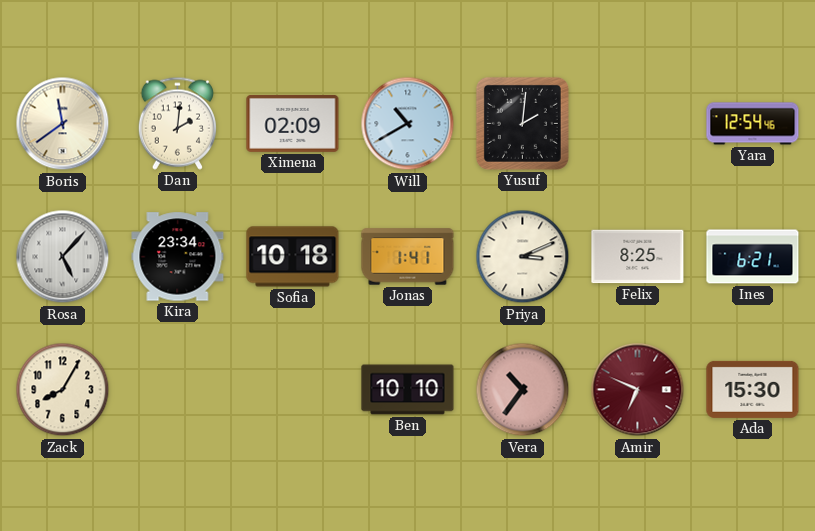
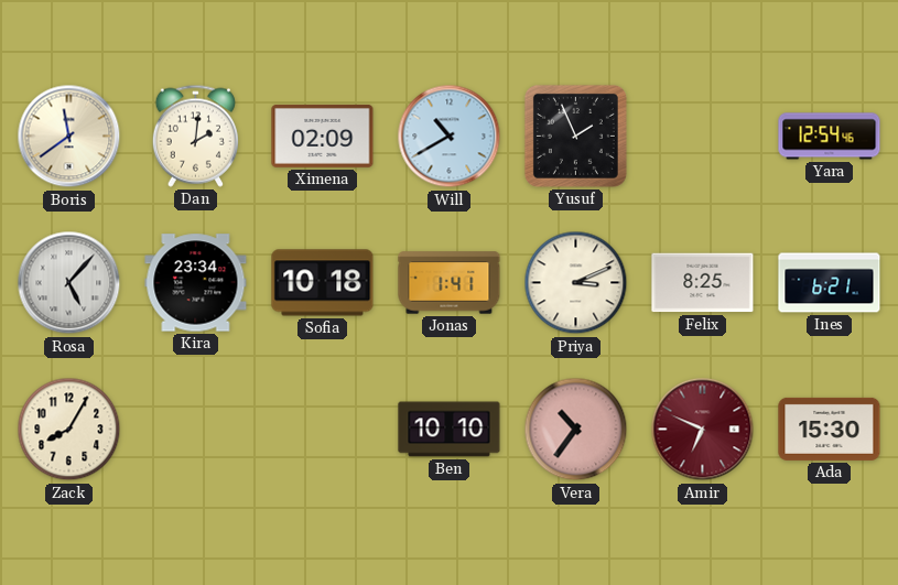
Yusuf: 2:01 -> 1:56
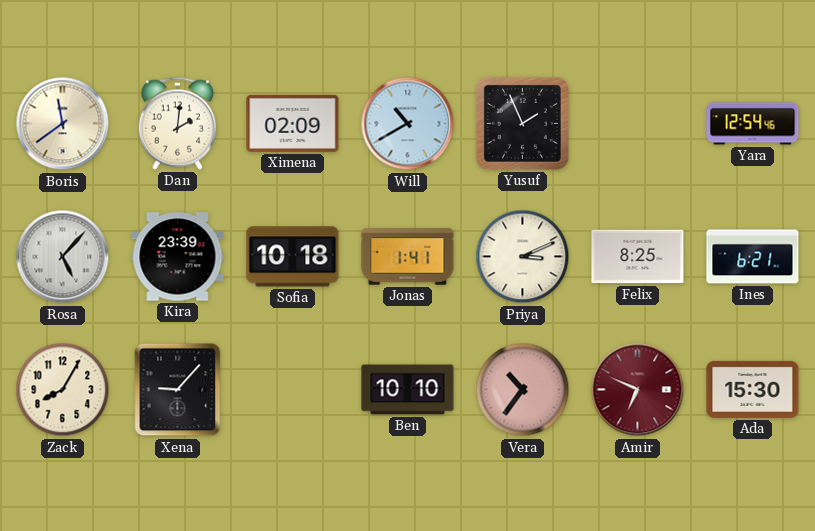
Kira: 23:34 -> 23:39
Xena: none -> 9:07
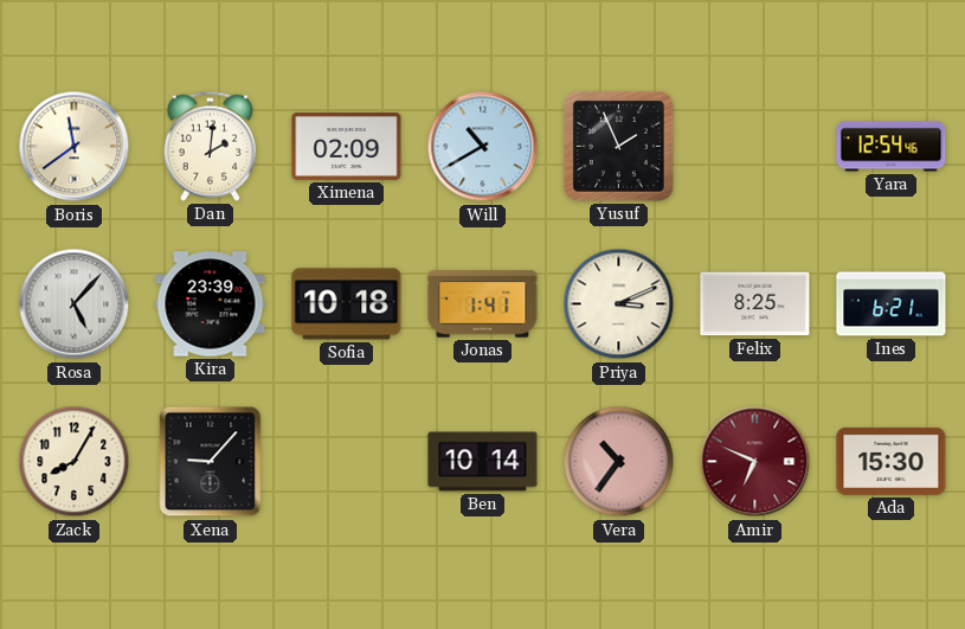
Ben: 10:10 -> 10:14
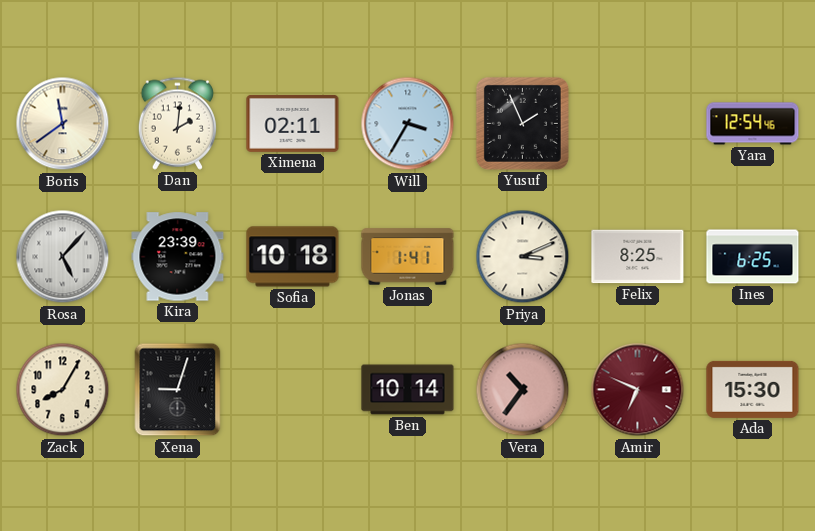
Ximena: 02:09 -> 02:11
Will: 10:40 -> 3:35
Ines: 6:21 -> 6:25
Xena: 9:07 -> 9:03
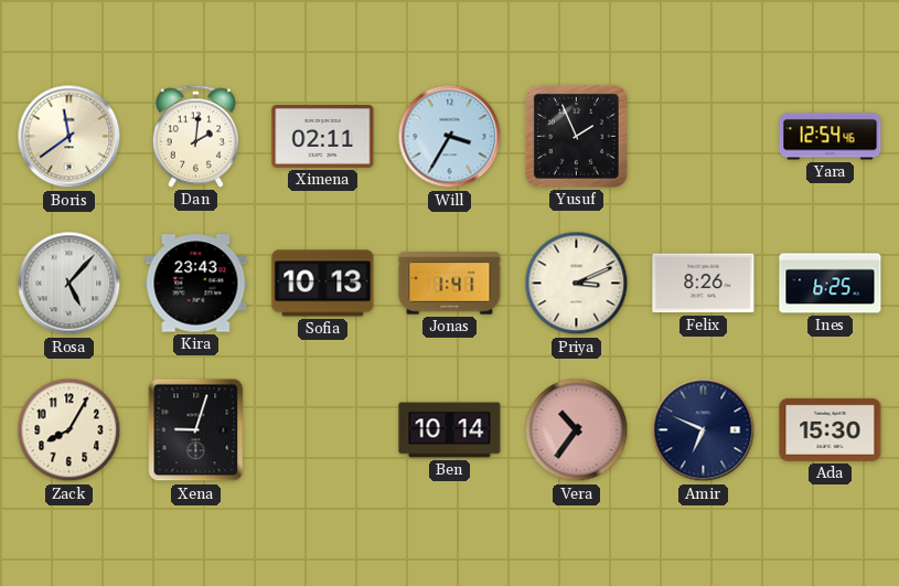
Kira: 23:39 -> 23:43
Sofia: 10:18 -> 10:13
Felix: 8:25 -> 8:26
Amir dial: burgundy -> navy
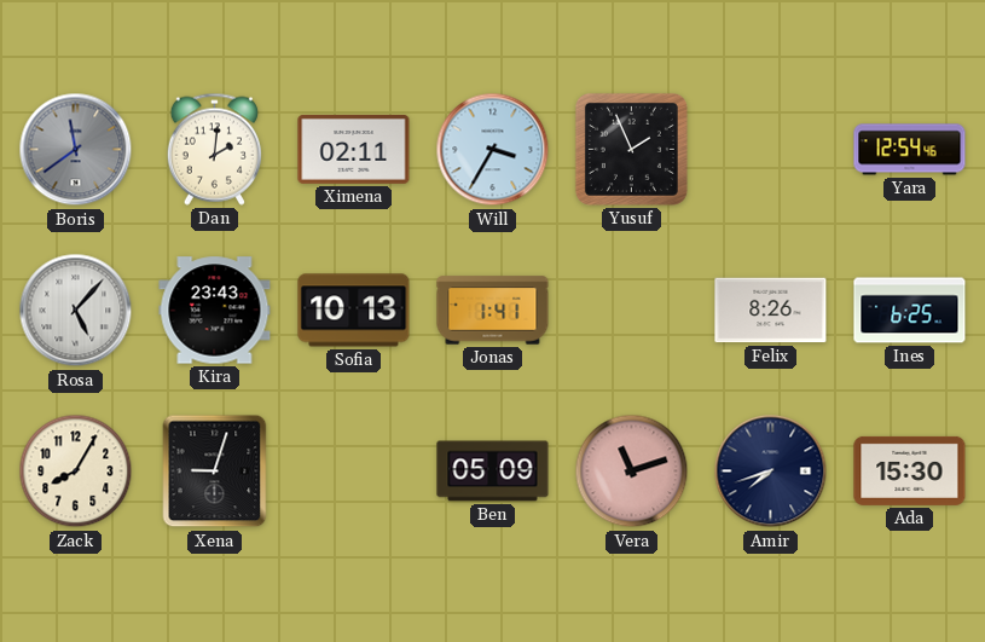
Boris dial: cream -> grey
Priya: 3:11 -> none
Ben: 10:14 -> 05:09
Vera: 10:36 -> 11:12
Amir: 6:49 -> 7:42
